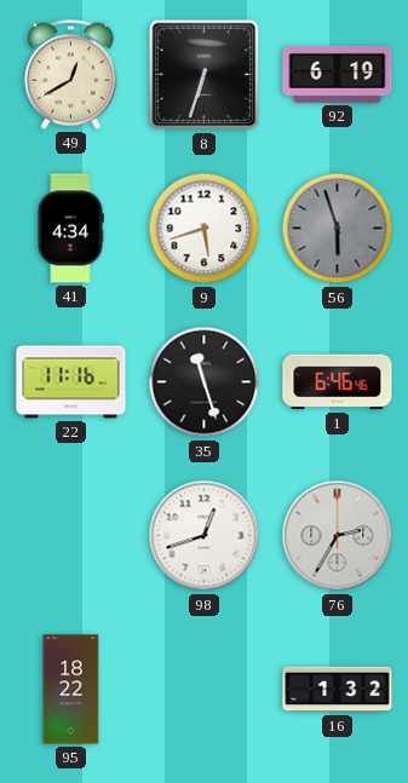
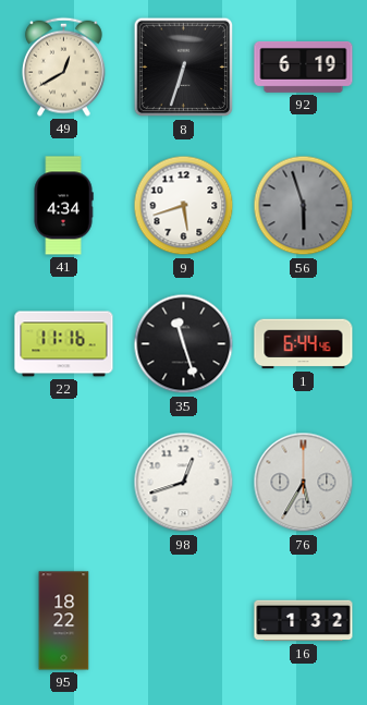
1: 6:46 -> 6:44
76: 2:35 -> 5:35
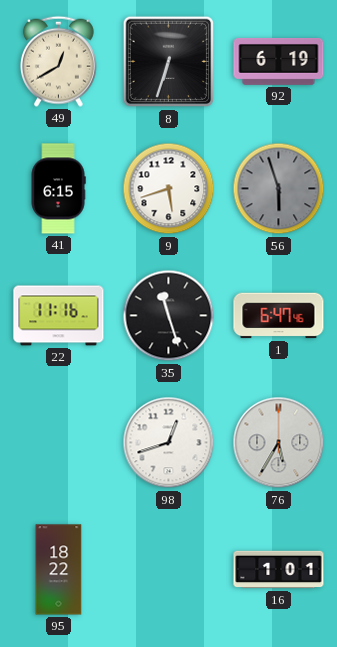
41: 4:34 -> 6:15
1: 6:44 -> 6:47
16: 1:32 -> 1:01
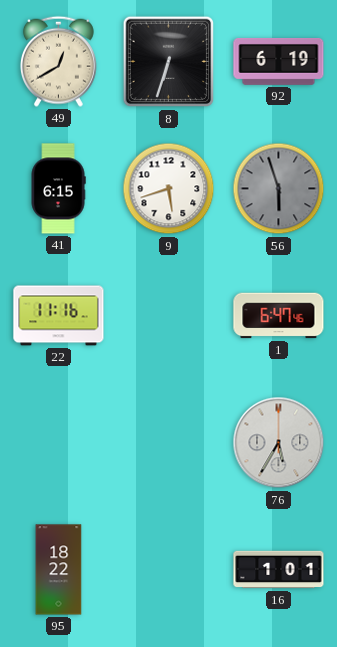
35: 11:27 -> none
98: 12:42 -> none
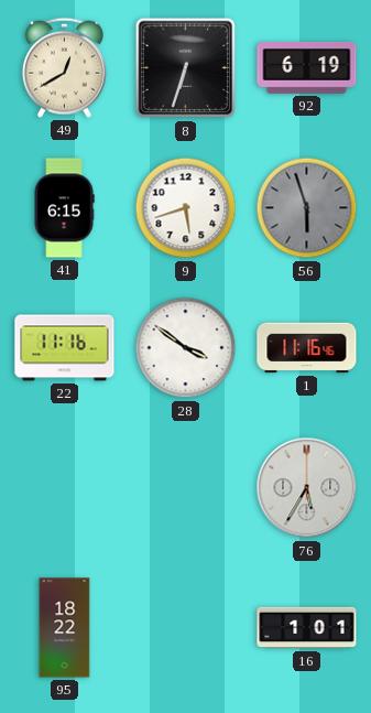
28: none -> 3:51
1: 6:47 -> 11:16
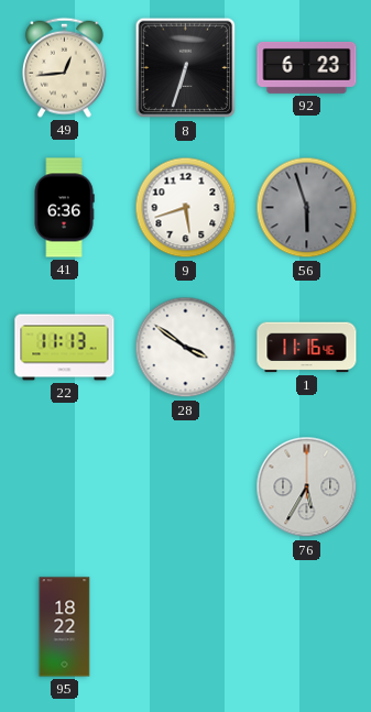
49: 12:40 -> 12:44
92: 6:19 -> 6:23
41: 6:15 -> 6:36
22: 11:16 -> 11:13
16: 1:01 -> none
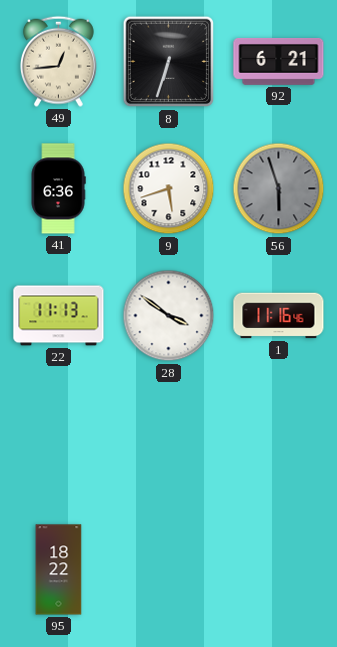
92: 6:23 -> 6:21
76: 5:35 -> none
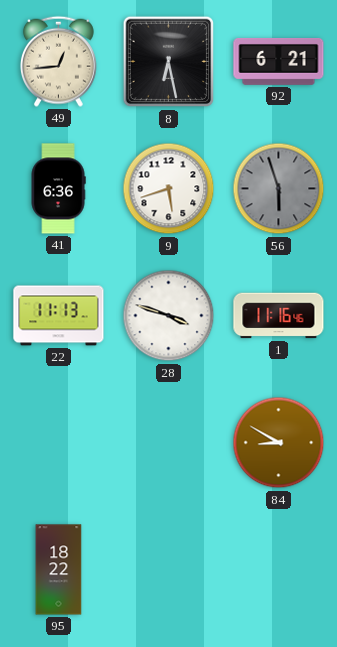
8: 6:33 -> 6:28
28: 3:51 -> 3:48
84: none -> 8:50
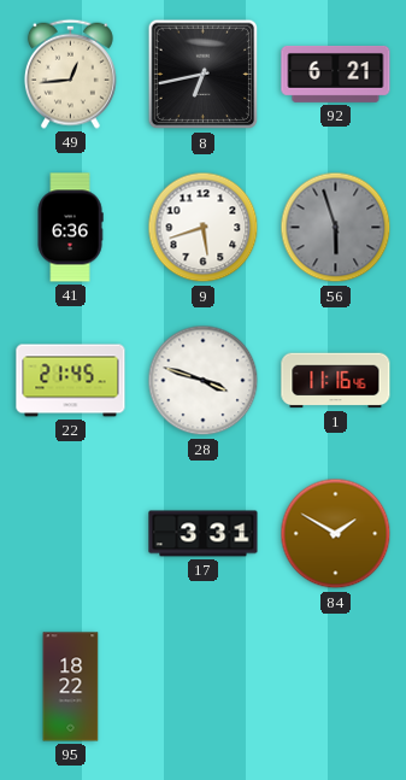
8: 6:28 -> 6:43
22: 11:13 -> 21:45
17: none -> 3:31
84: 8:50 -> 1:50
